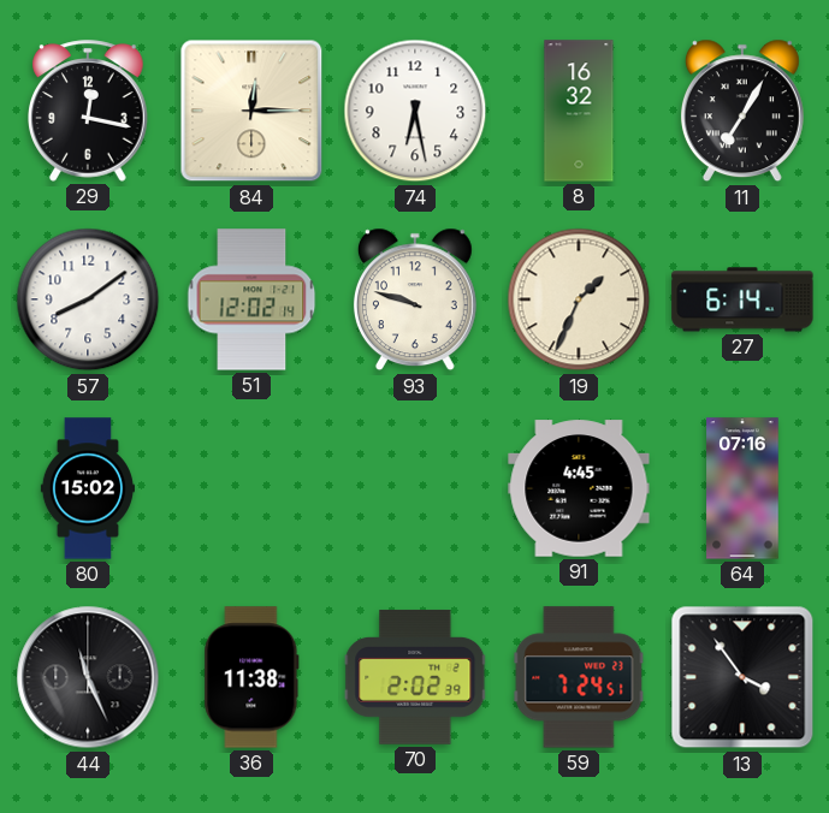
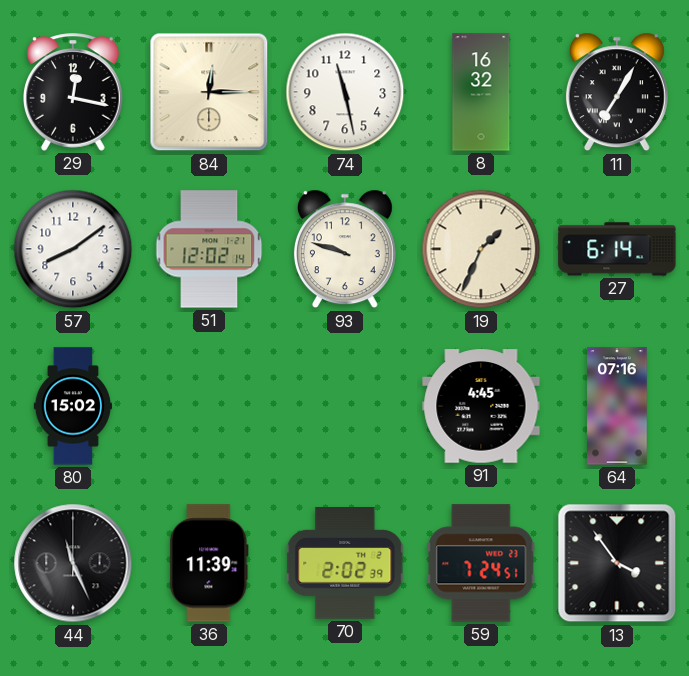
74: 6:28 -> 11:28
36: 11:38 -> 11:39
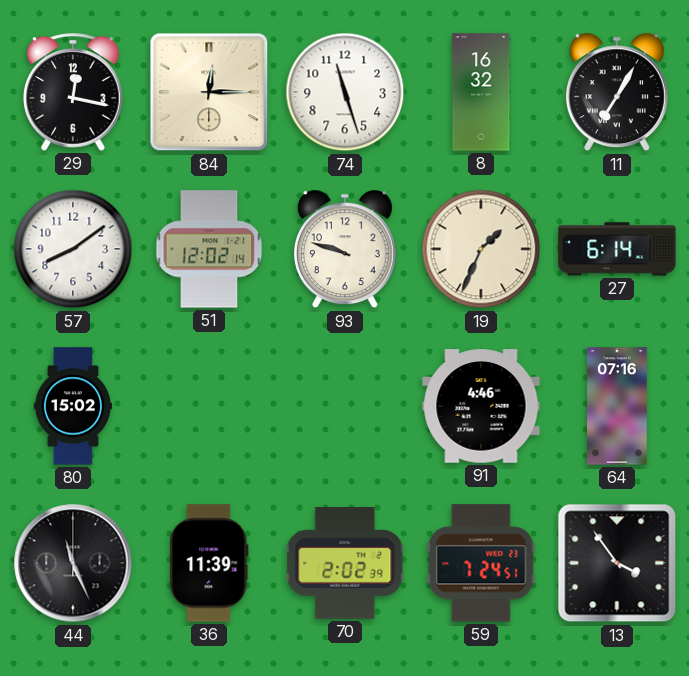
74: 11:28 -> 11:27
91: 4:45 -> 4:46
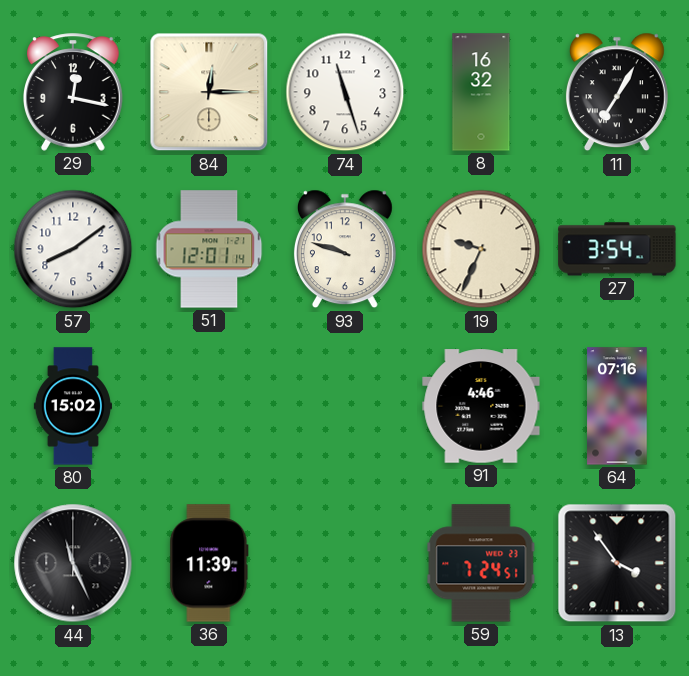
51: 12:02 -> 12:01
19: 1:34 -> 9:34
27: 6:14 -> 3:54
70: 2:02 -> none
